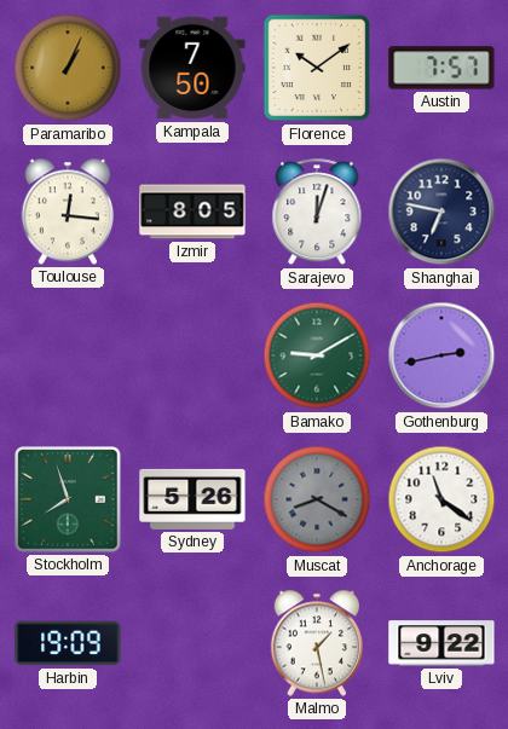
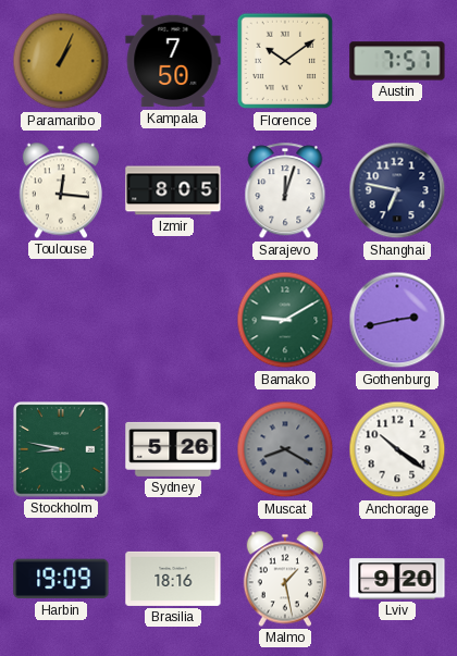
Stockholm: 7:57 -> 8:47
Anchorage: 11:21 -> 10:21
Brasilia: none -> 18:16
Lviv: 9:22 -> 9:20
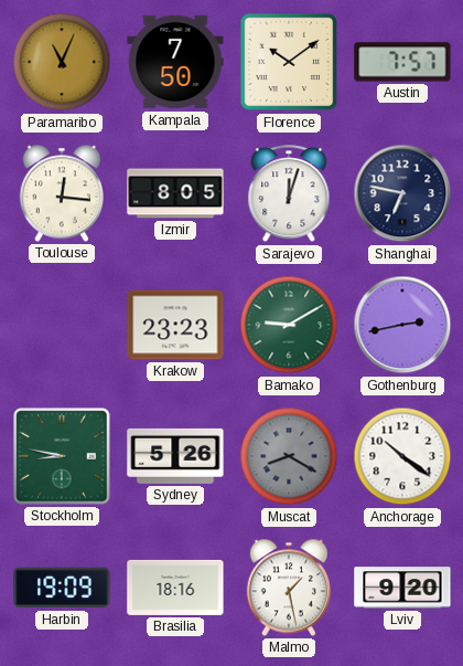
Paramaribo: 1:04 -> 11:04
Krakow: none -> 23:23
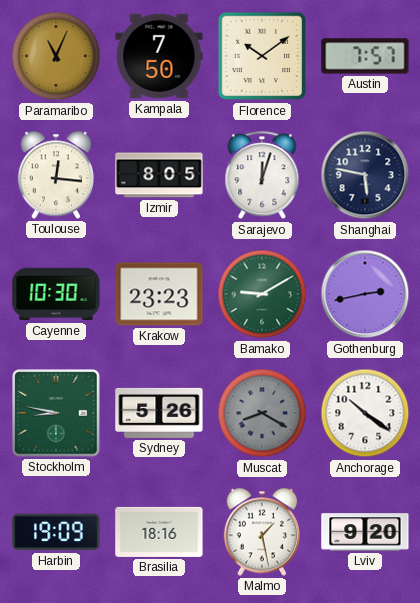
Shanghai: 6:47 -> 5:47
Cayenne: none -> 10:30
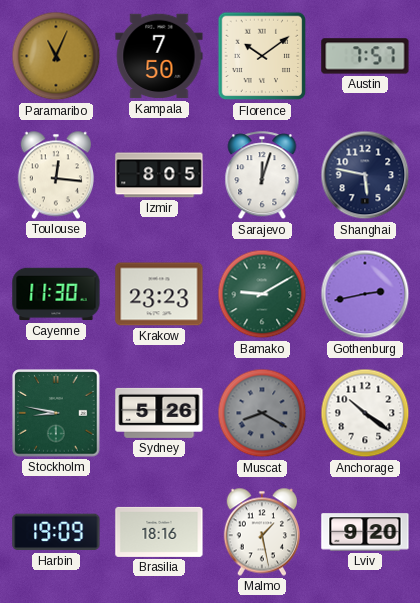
Cayenne: 10:30 -> 11:30
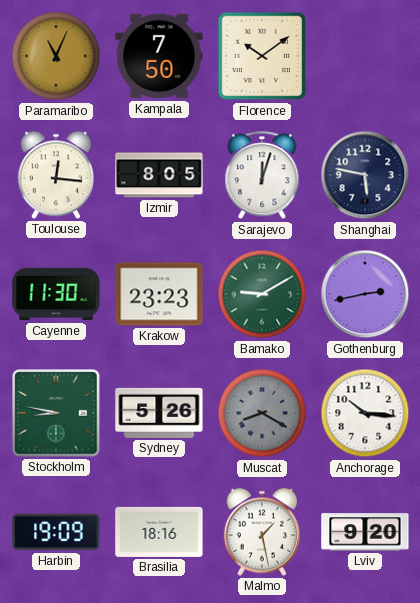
Austin: 7:57 -> none
Anchorage: 10:21 -> 10:16
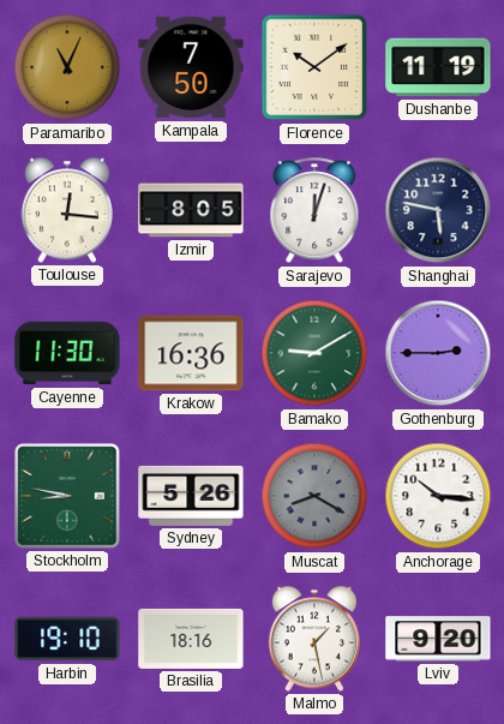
Dushanbe: none -> 11:19
Krakow: 23:23 -> 16:36
Gothenburg: 2:43 -> 2:45
Harbin: 19:09 -> 19:10
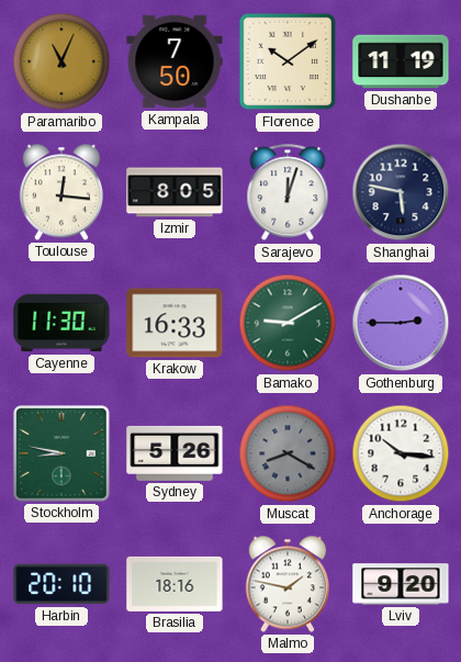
Krakow: 16:36 -> 16:33
Harbin: 19:10 -> 20:10
Malmo: 1:28 -> 1:47
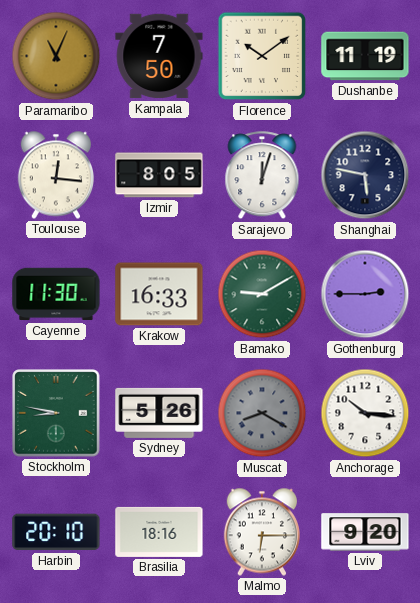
Malmo: 1:47 -> 6:15
